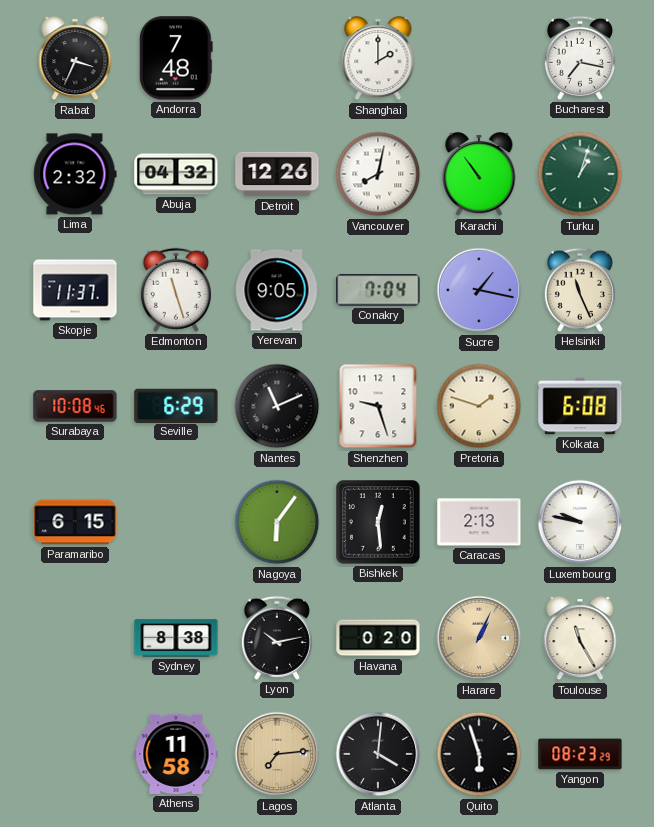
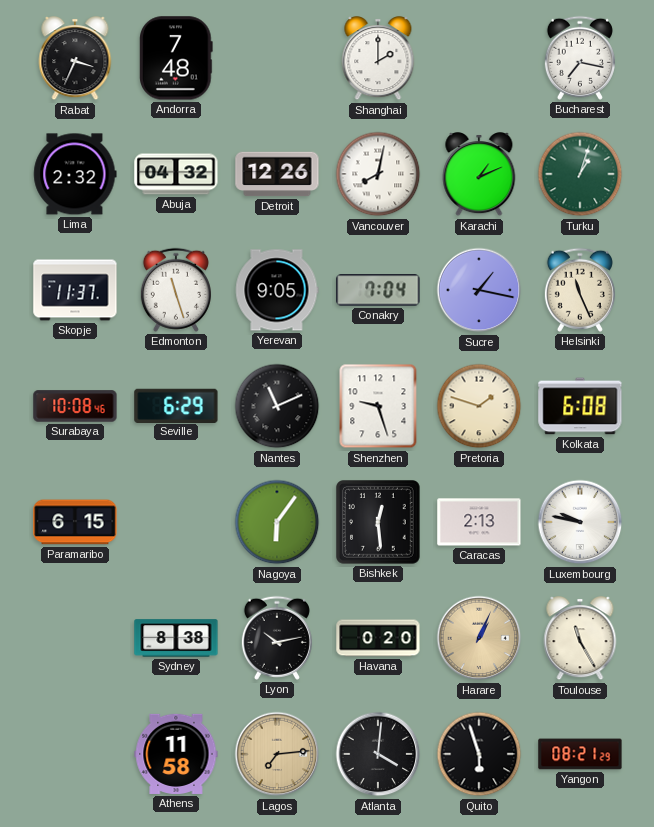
Karachi: 10:54 -> 1:11
Yangon: 08:23 -> 08:21
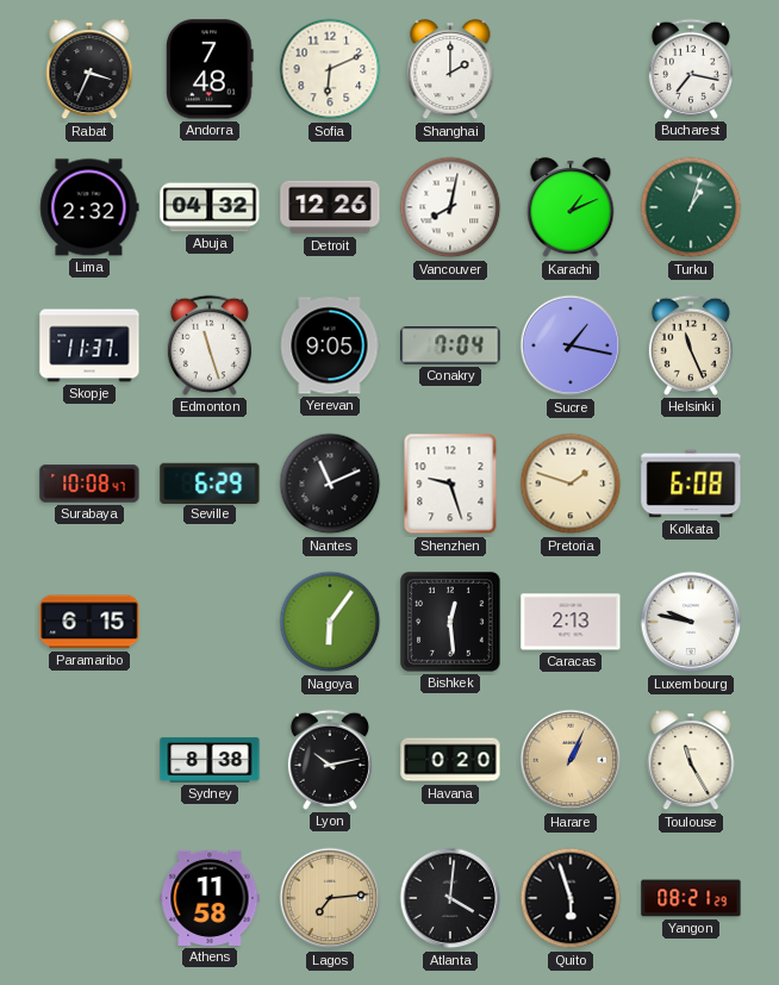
Sofia: none -> 6:11
Surabaya: 10:08:46 -> 10:08:47
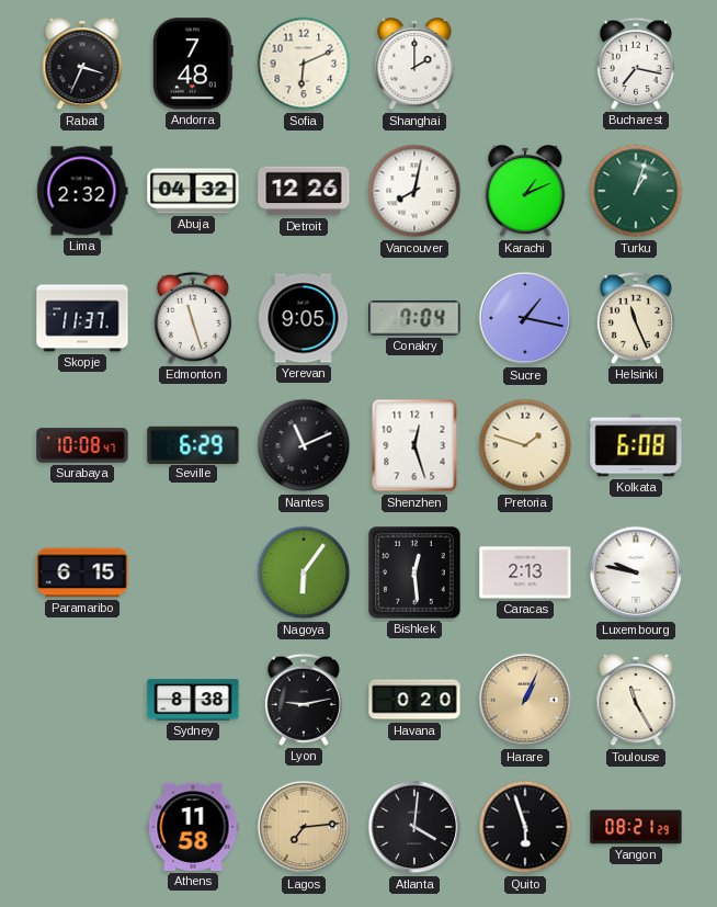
Shenzhen: 9:27 -> 12:27
Lyon: 10:13 -> 9:13
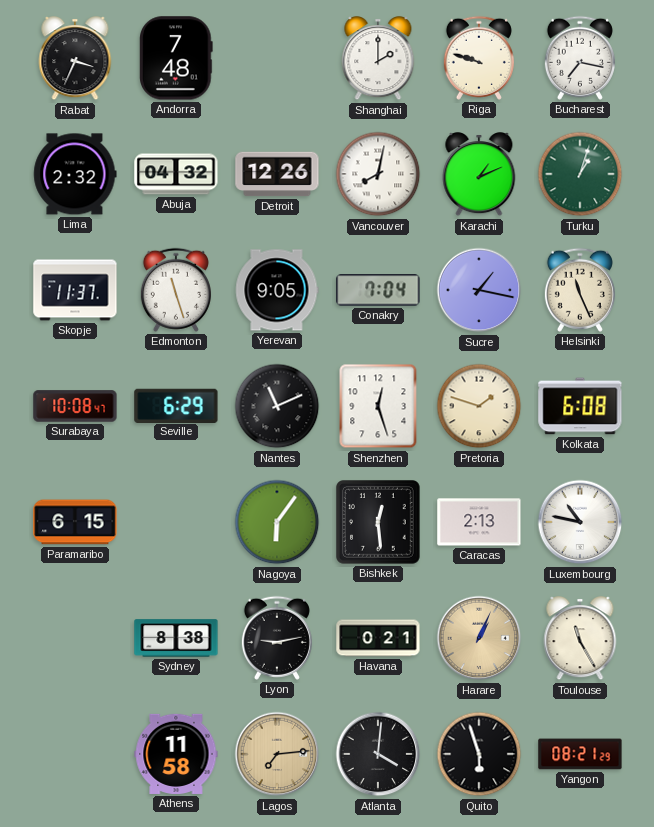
Sofia: 6:11 -> none
Riga: none -> 9:48
Luxembourg: 9:47 -> 10:47
Havana: 0:20 -> 0:21
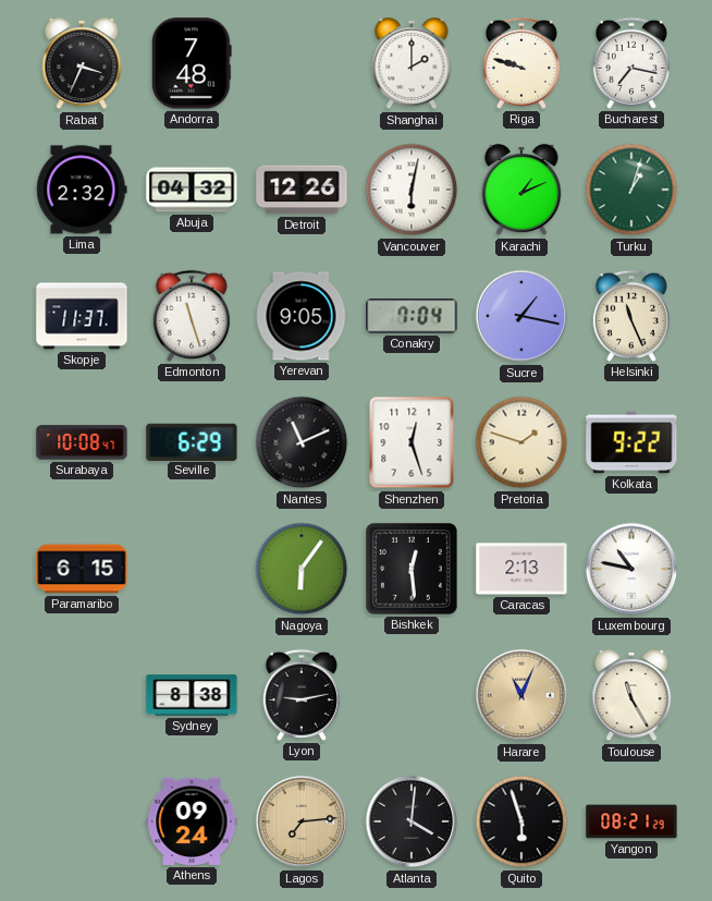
Vancouver: 8:02 -> 6:02
Kolkata: 6:08 -> 9:22
Havana: 0:21 -> none
Harare: 1:04 -> 11:04
Athens: 11:58 -> 09:24
